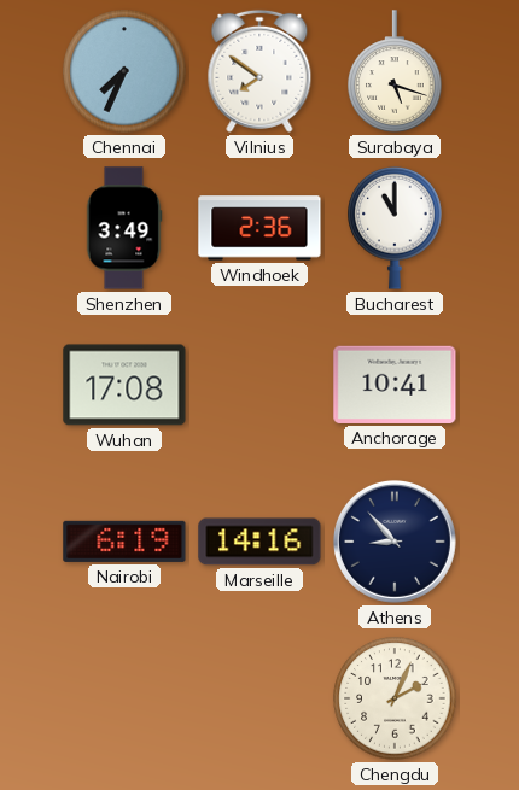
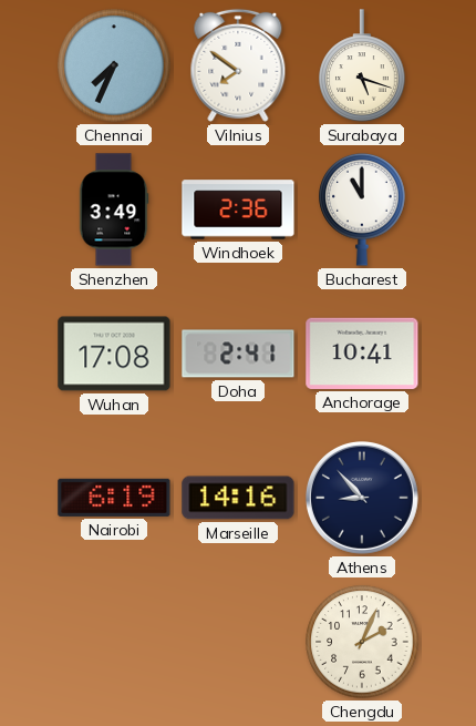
Doha: none -> 2:41
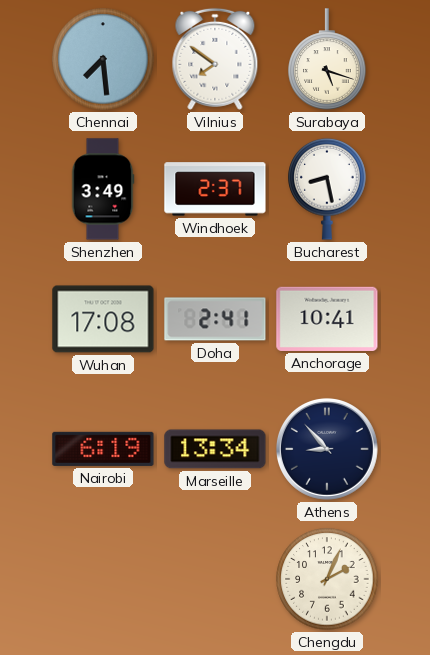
Chennai: 7:34 -> 7:29
Windhoek: 2:36 -> 2:37
Bucharest: 11:00 -> 8:28
Marseille: 14:16 -> 13:34
